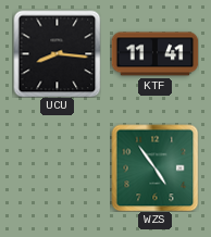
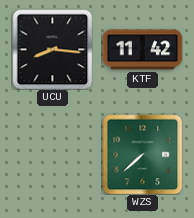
KTF: 11:41 -> 11:42
WZS: 4:54 -> 7:38
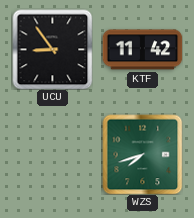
UCU: 8:16 -> 8:54
WZS: 7:38 -> 7:42
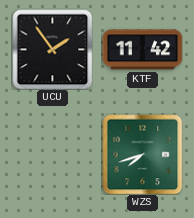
UCU: 8:54 -> 1:54
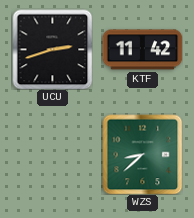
UCU: 1:54 -> 2:42
WZS: 7:42 -> 8:38
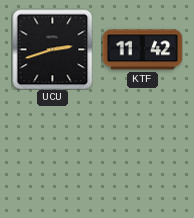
WZS: 8:38 -> none
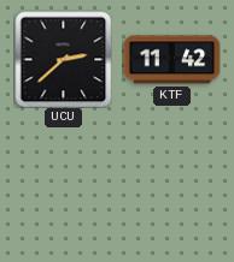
UCU: 2:42 -> 2:38
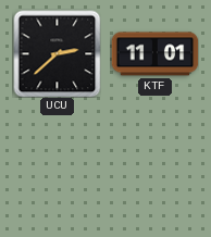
KTF: 11:42 -> 11:01
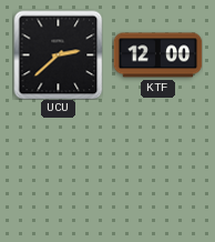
KTF: 11:01 -> 12:00
